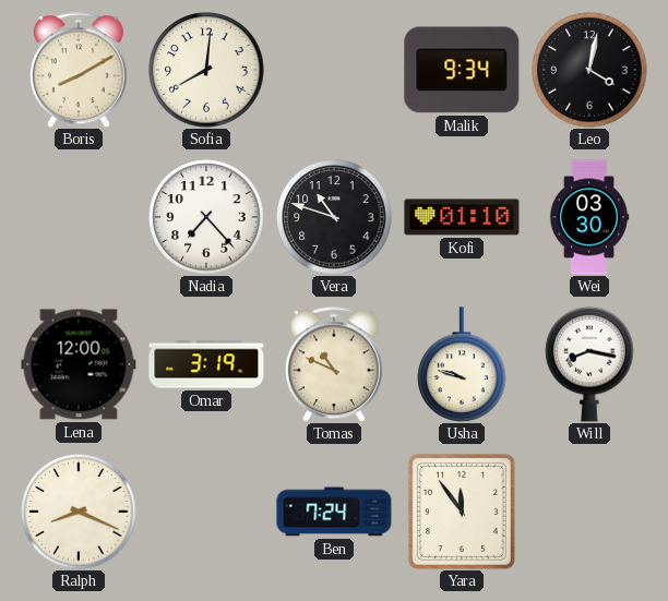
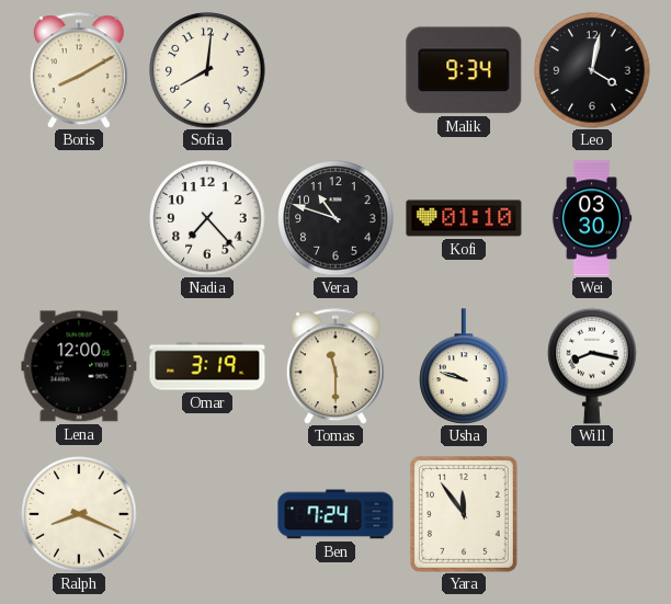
Tomas: 10:49 -> 11:30
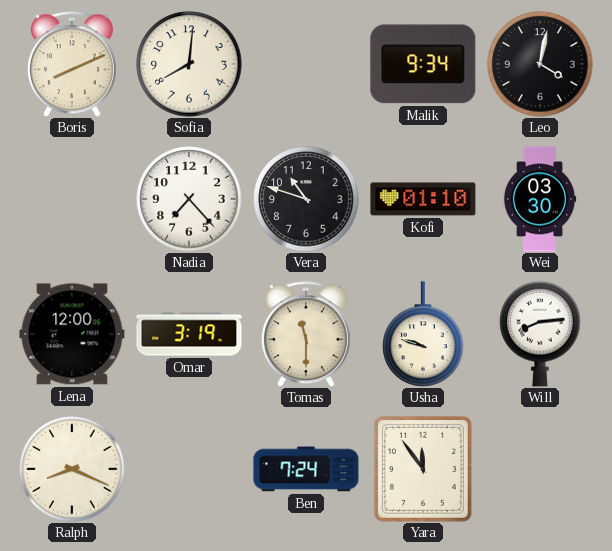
Boris: 8:10 -> 8:11
Will: 8:17 -> 8:14
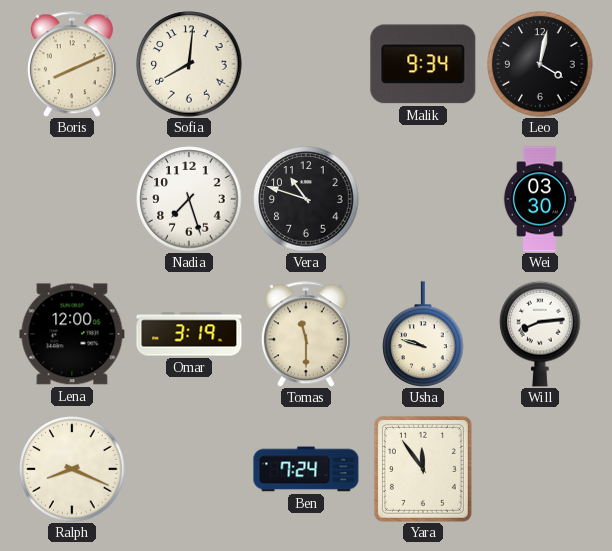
Nadia: 7:23 -> 7:27
Kofi: 01:10 -> none
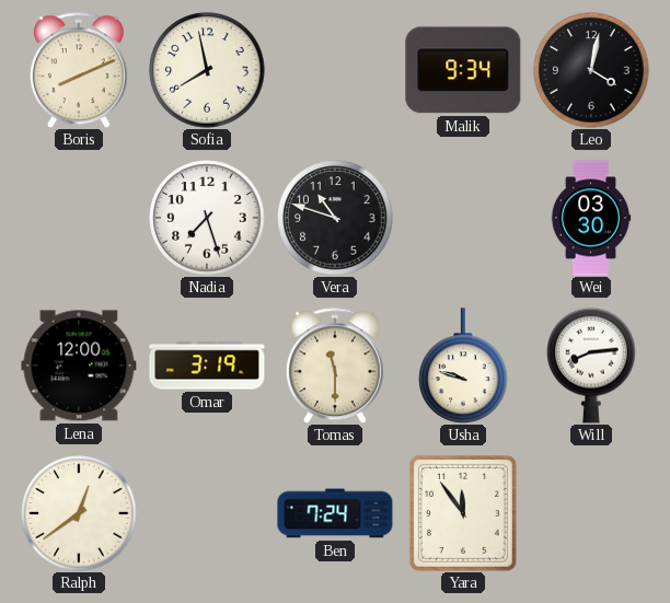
Sofia: 8:01 -> 7:58
Ralph: 8:19 -> 12:39
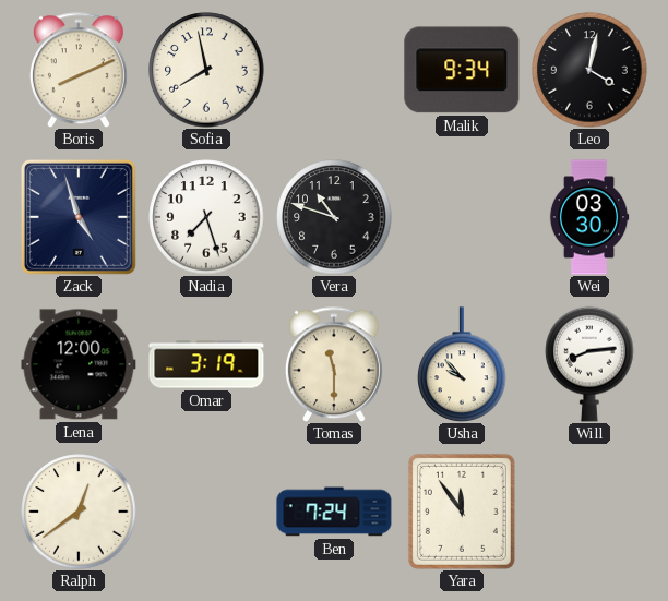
Zack: none -> 4:57
Usha: 9:48 -> 9:53
